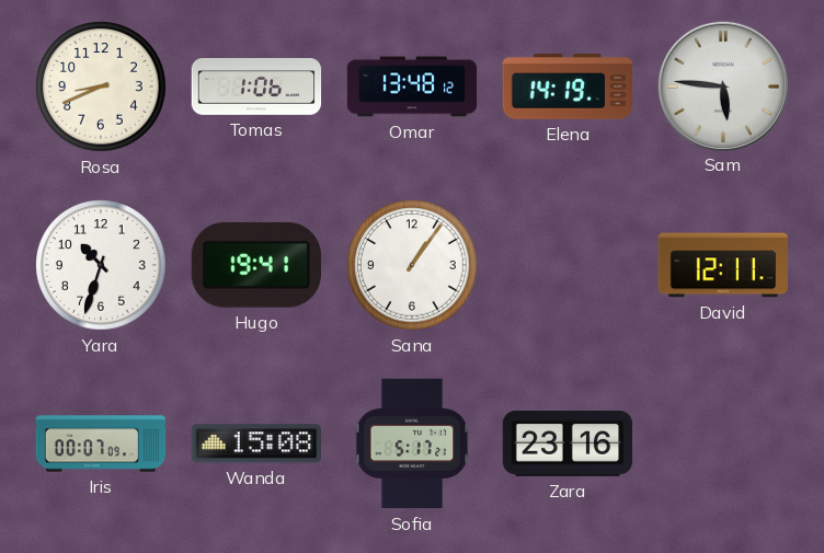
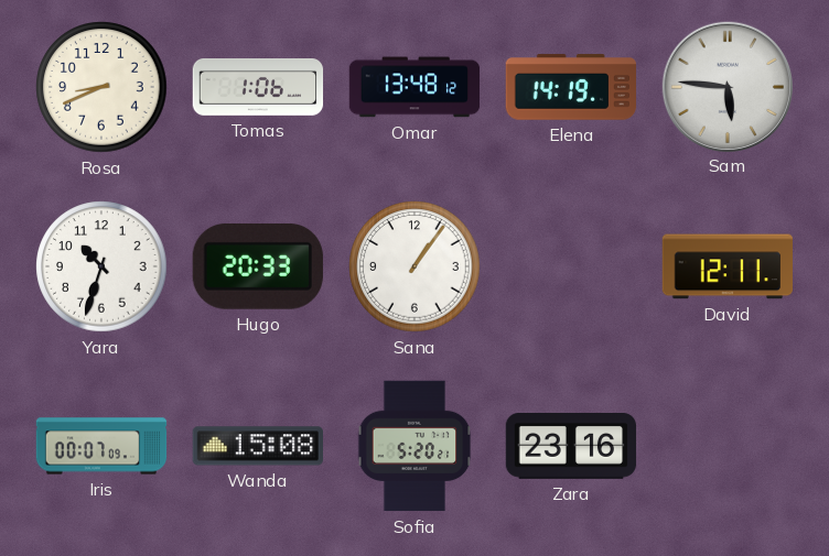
Hugo: 19:41 -> 20:33
Sofia: 5:17 -> 5:20
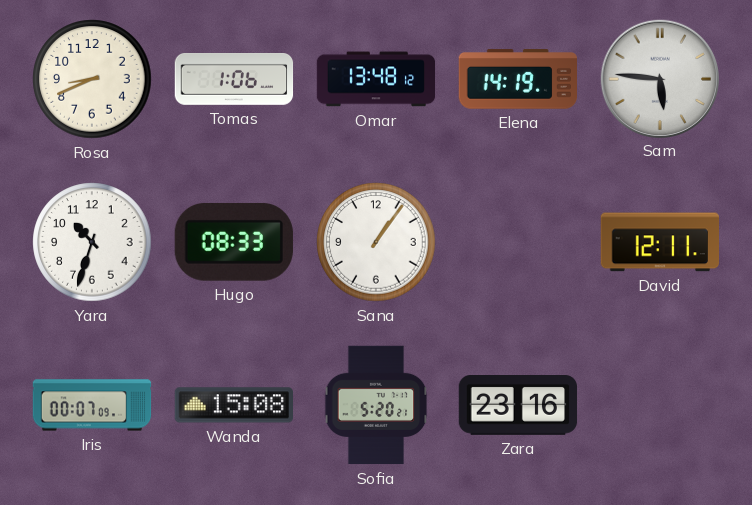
Hugo: 20:33 -> 08:33
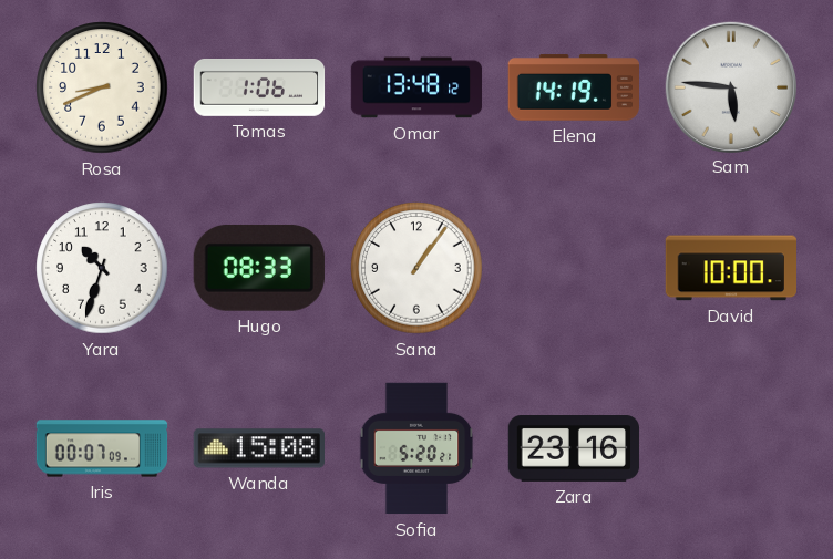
David: 12:11 -> 10:00
